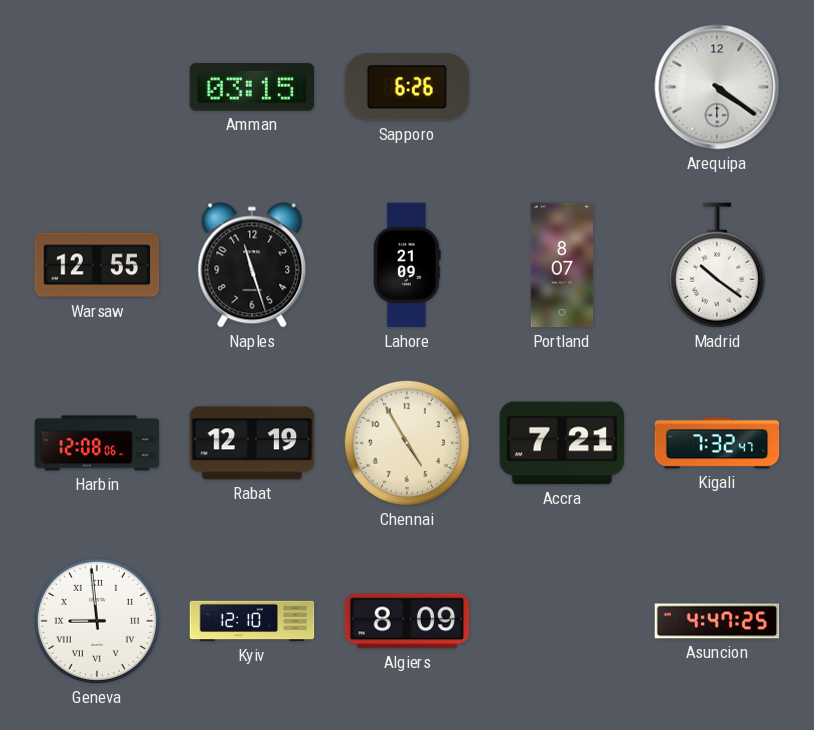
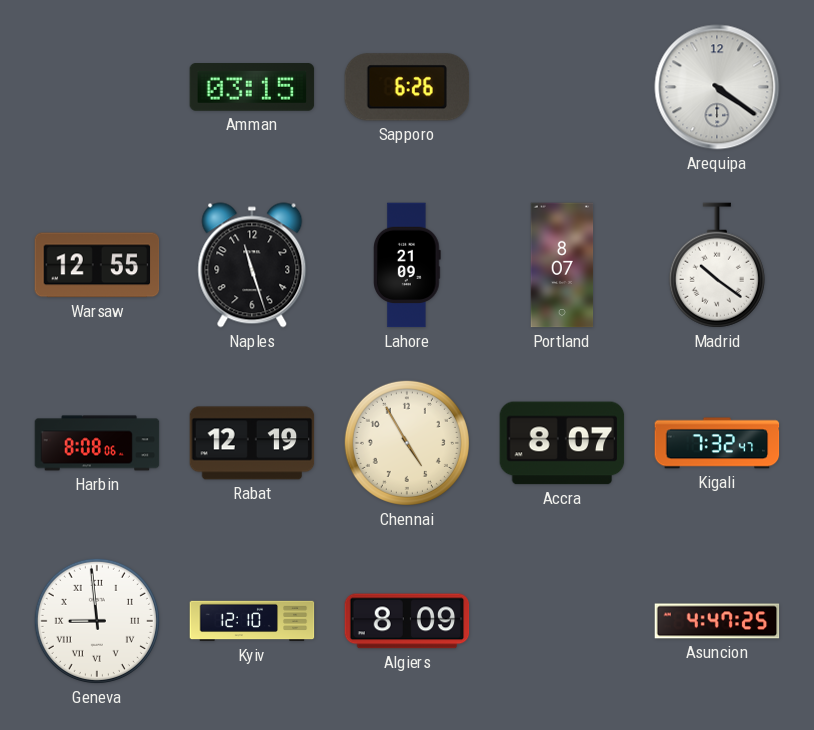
Harbin: 12:08 -> 8:08
Accra: 7:21 -> 8:07
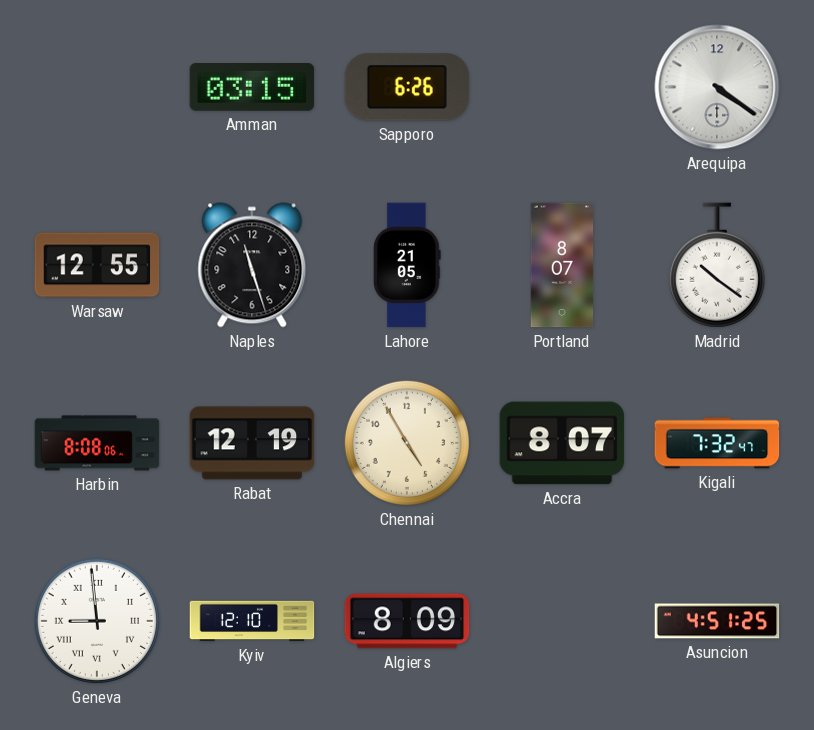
Lahore: 21:09 -> 21:05
Asuncion: 4:47 -> 4:51
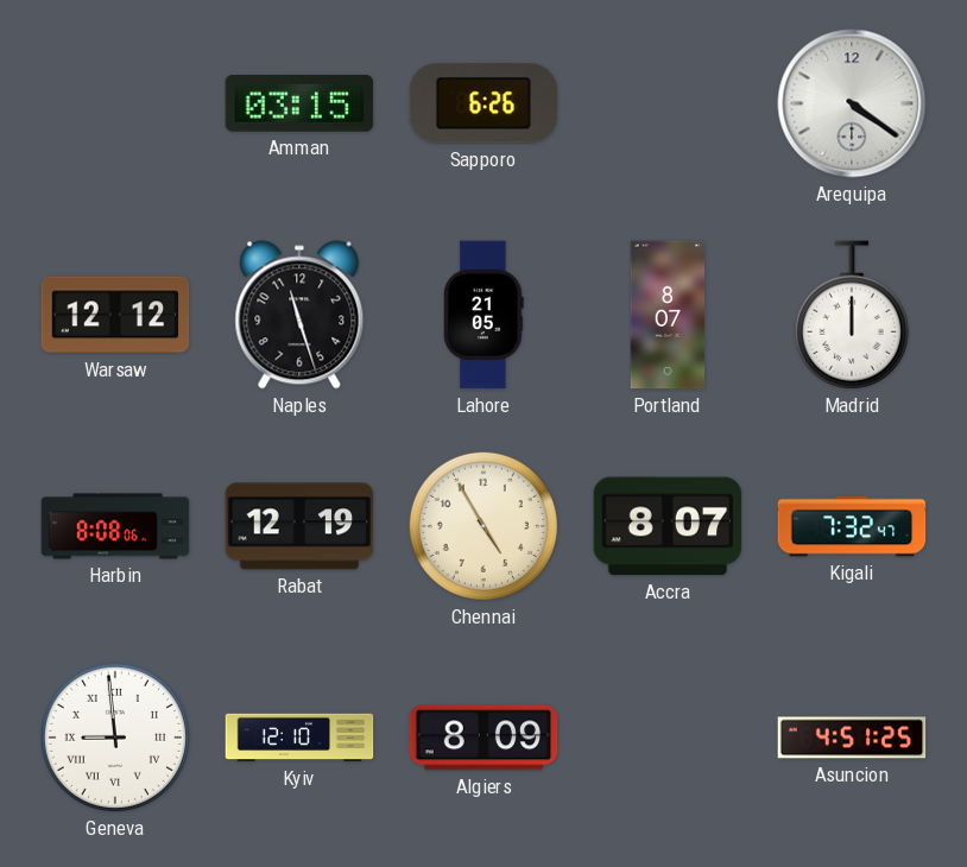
Warsaw: 12:55 -> 12:12
Madrid: 10:21 -> 12:00
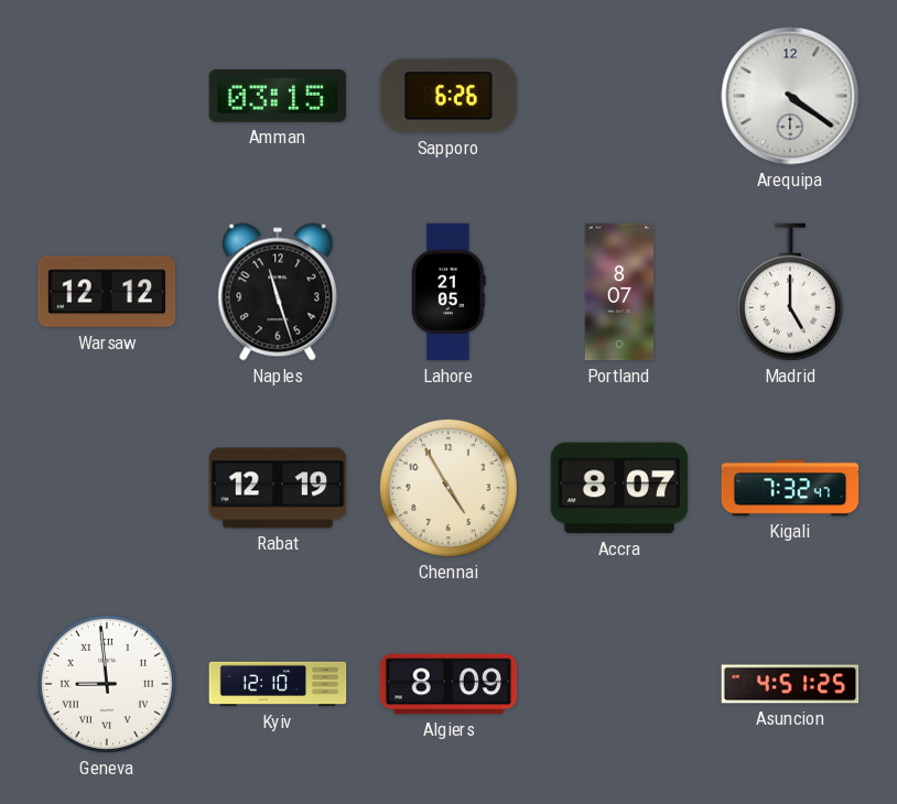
Madrid: 12:00 -> 5:00
Harbin: 8:08 -> none
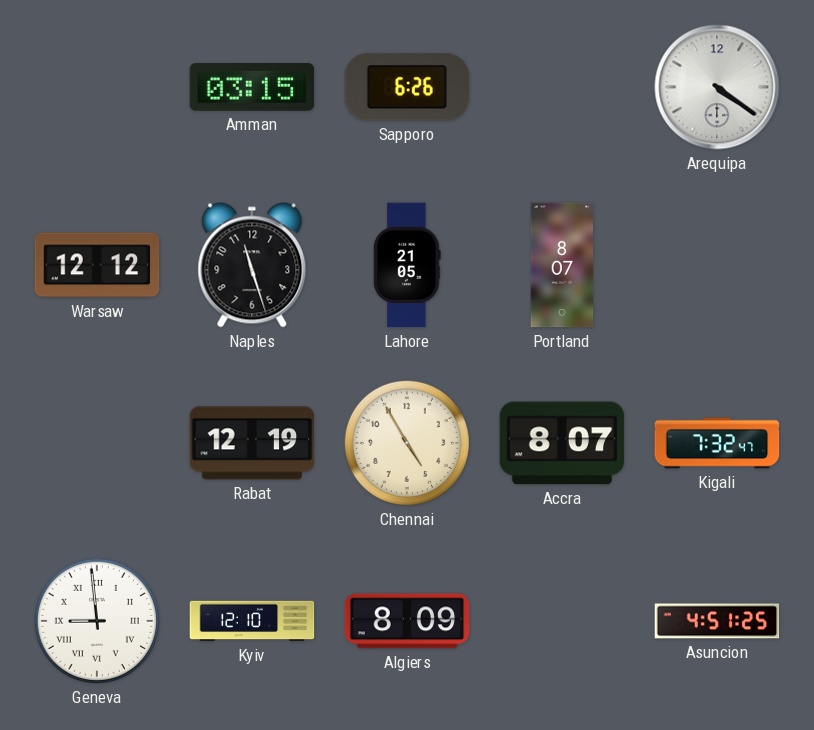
Madrid: 5:00 -> none
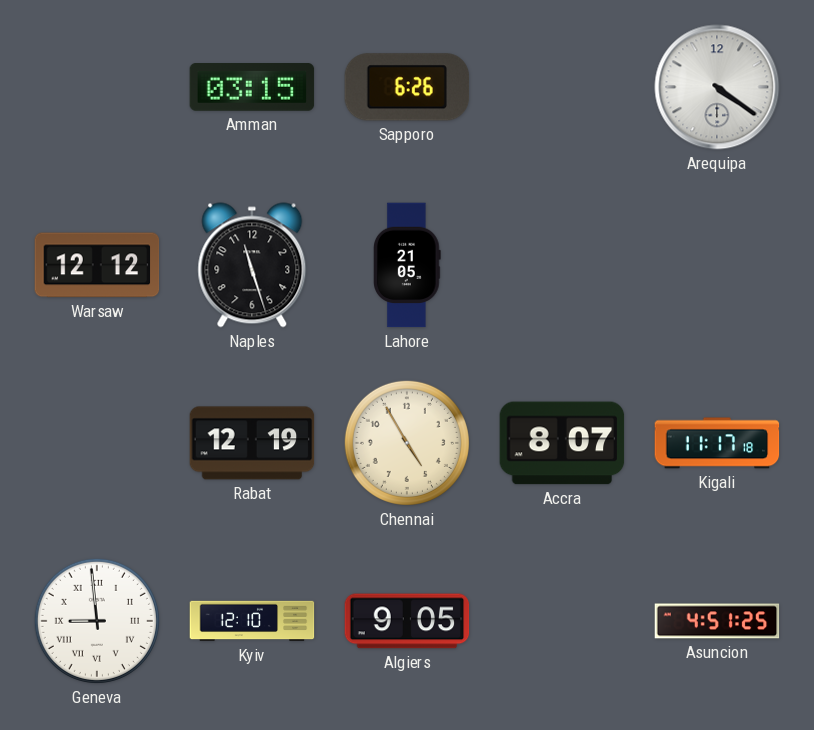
Portland: 8:07 -> none
Kigali: 7:32 -> 11:17
Algiers: 8:09 -> 9:05
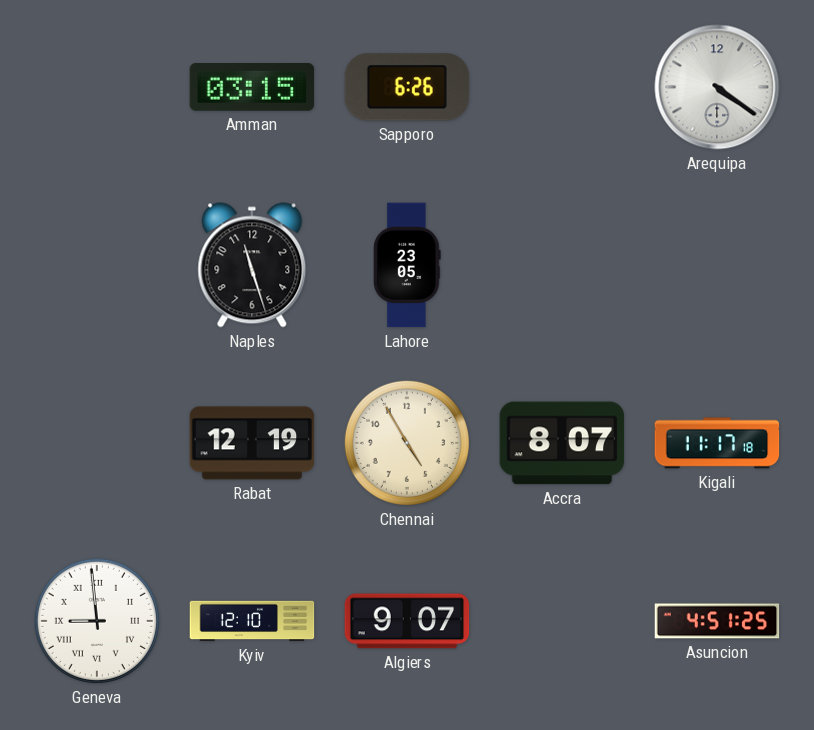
Warsaw: 12:12 -> none
Lahore: 21:05 -> 23:05
Algiers: 9:05 -> 9:07
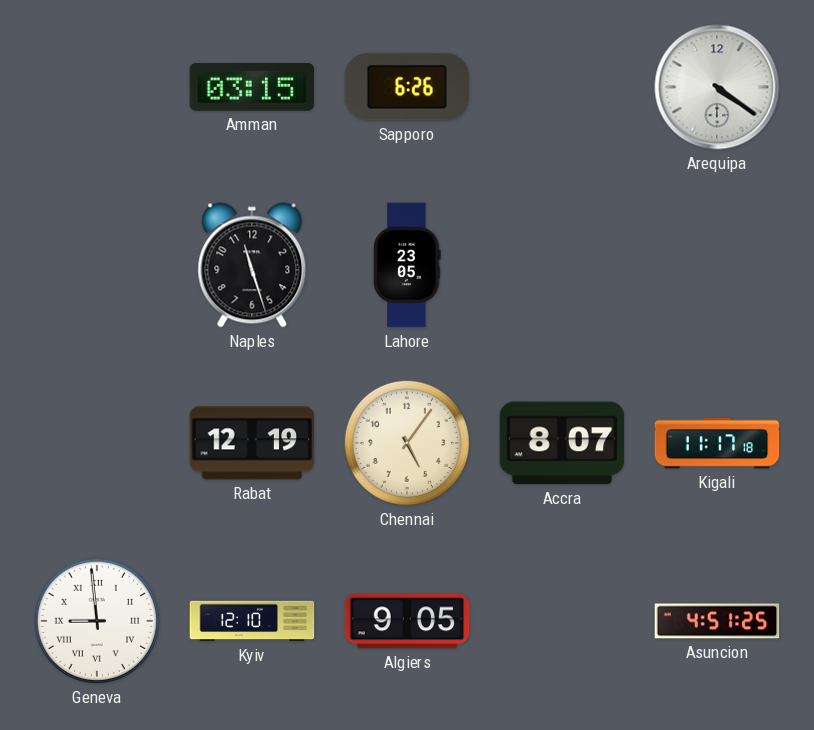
Chennai: 4:55 -> 5:06
Algiers: 9:07 -> 9:05
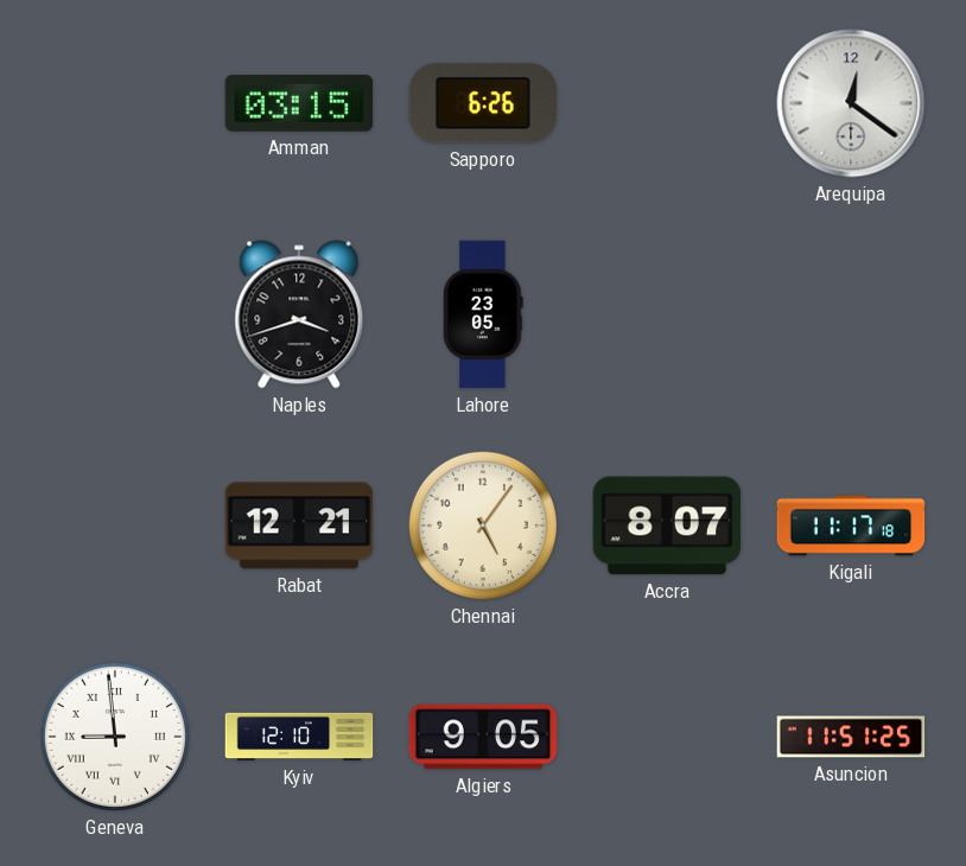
Arequipa: 4:21 -> 12:21
Naples: 11:27 -> 3:42
Rabat: 12:19 -> 12:21
Asuncion: 4:51 -> 11:51
